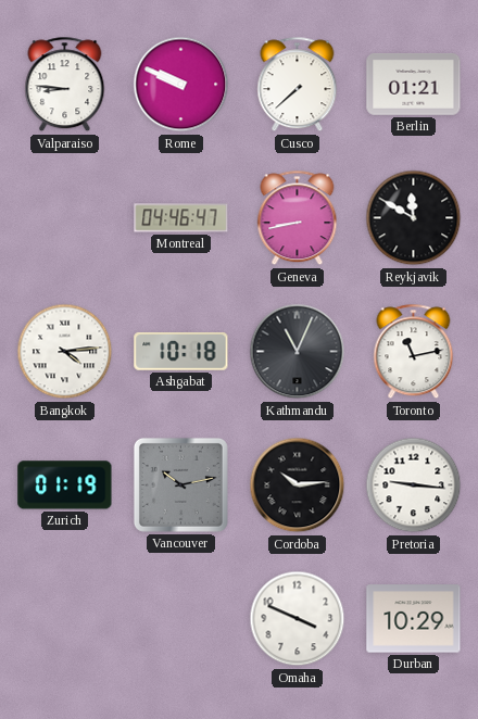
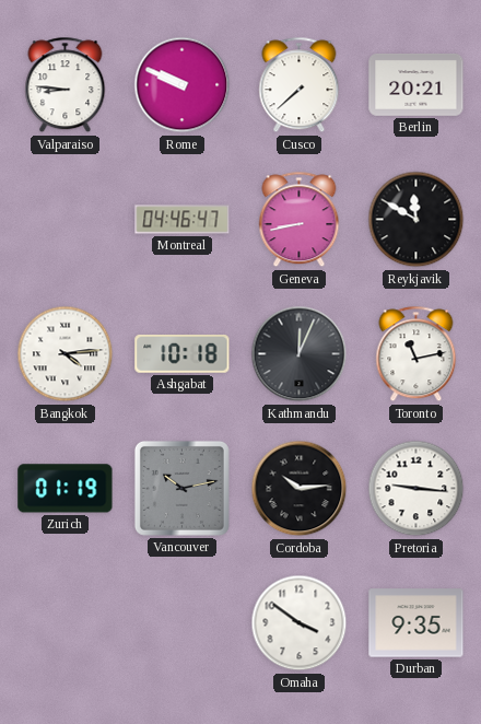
Berlin: 01:21 -> 20:21
Kathmandu: 11:04 -> 12:04
Omaha: 3:49 -> 3:51
Durban: 10:29 -> 9:35
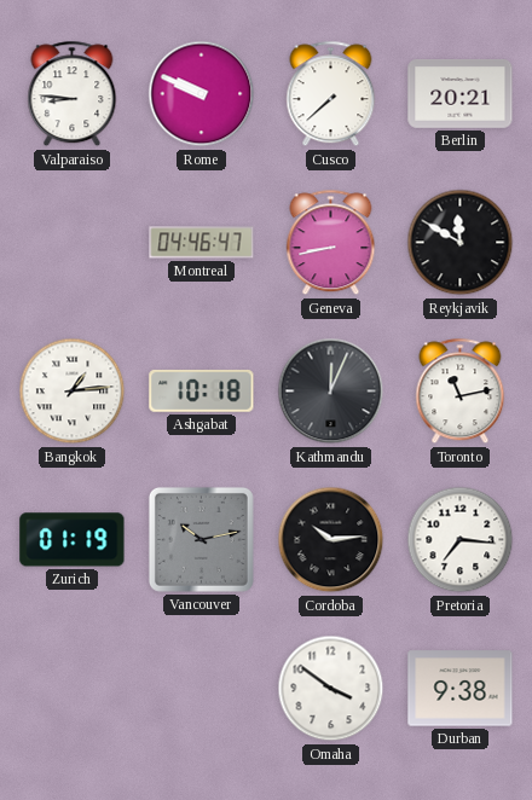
Bangkok: 4:14 -> 1:14
Pretoria: 9:16 -> 7:16
Durban: 9:35 -> 9:38
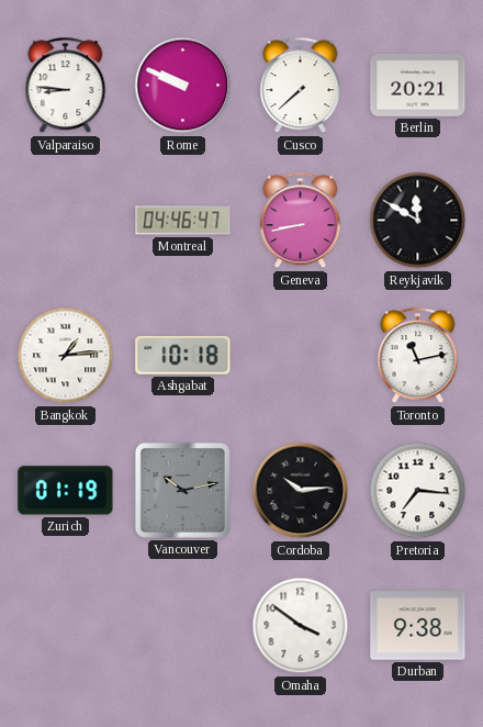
Kathmandu: 12:04 -> none
